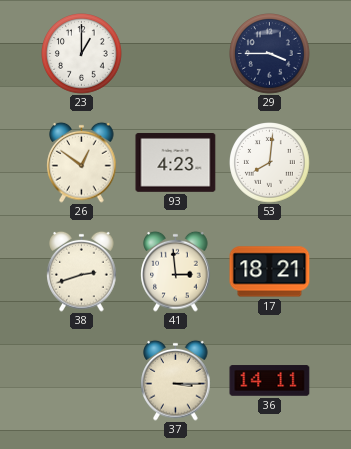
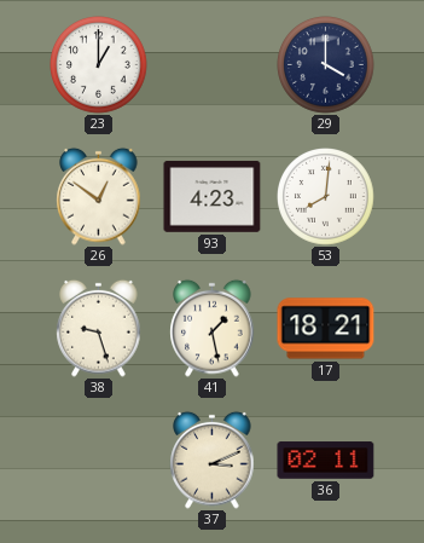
29: 3:45 -> 4:00
38: 2:42 -> 9:27
41: 2:59 -> 1:28
37: 3:15 -> 3:11
36: 14:11 -> 02:11
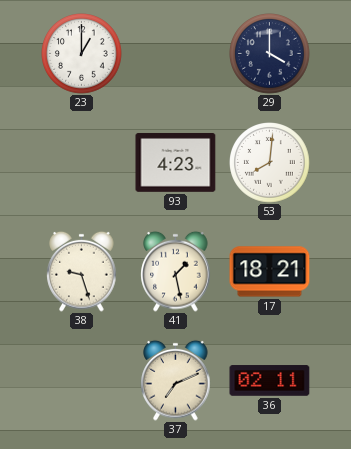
26: 12:51 -> none
37: 3:11 -> 7:11
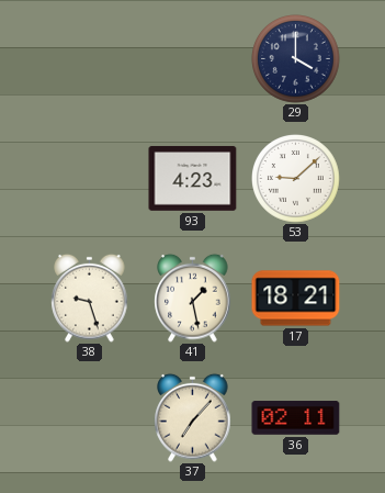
23: 1:00 -> none
53: 8:01 -> 9:08
37: 7:11 -> 7:07
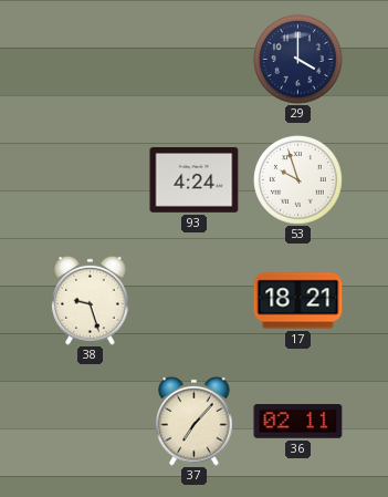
93: 4:23 -> 4:24
53: 9:08 -> 9:57
41: 1:28 -> none
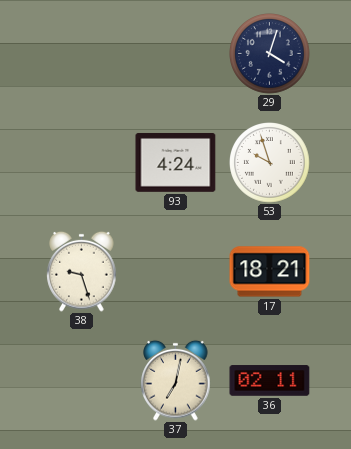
29: 4:00 -> 4:03
37: 7:07 -> 7:02
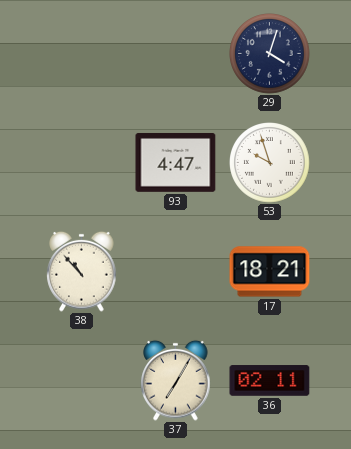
93: 4:24 -> 4:47
38: 9:27 -> 10:53
37: 7:02 -> 7:05
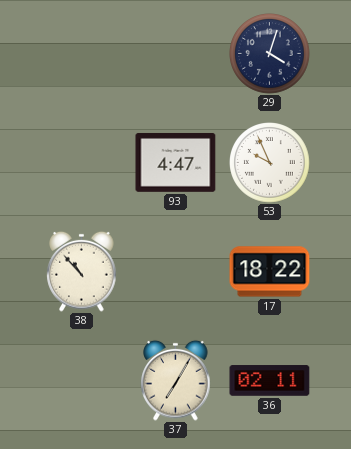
53: 9:57 -> 9:56
17: 18:21 -> 18:22
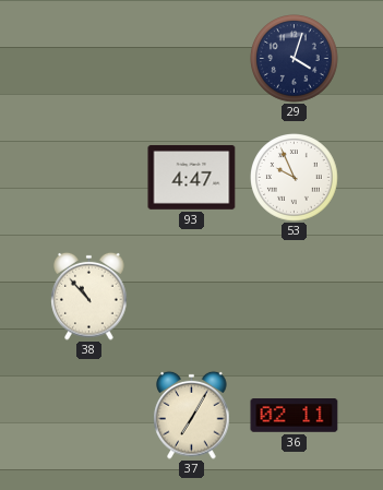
17: 18:22 -> none
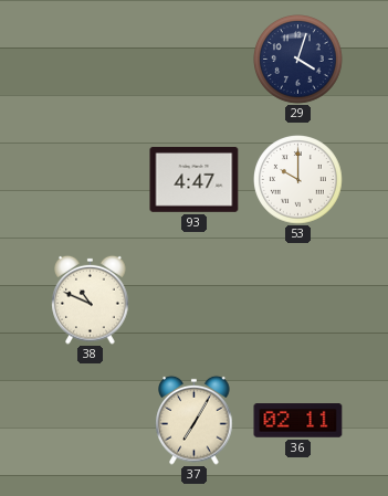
53: 9:56 -> 10:00
38: 10:53 -> 10:49
